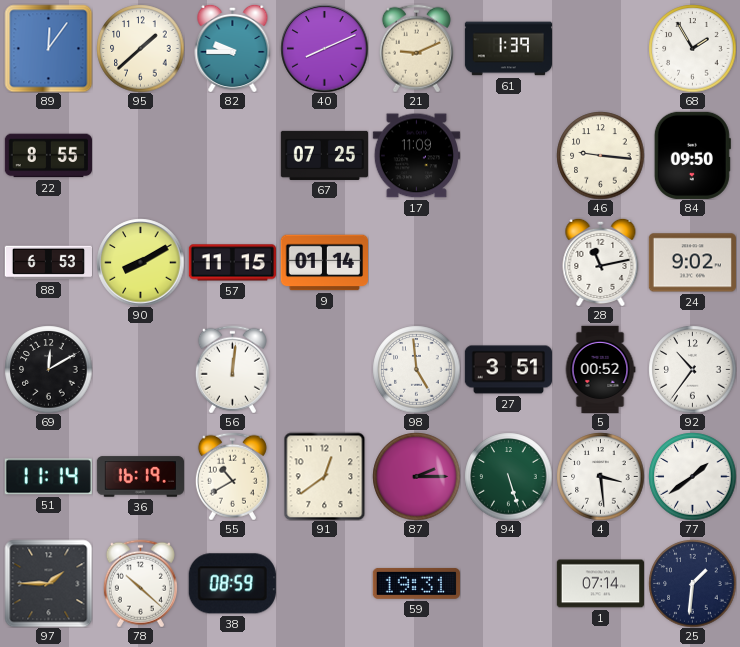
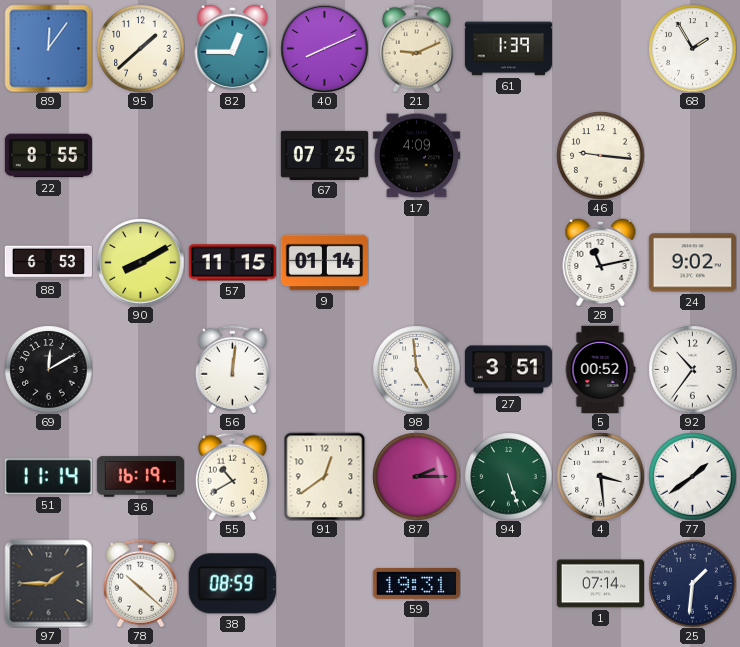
82: 9:45 -> 12:45
17: 11:09 -> 4:09
84: 09:50 -> none
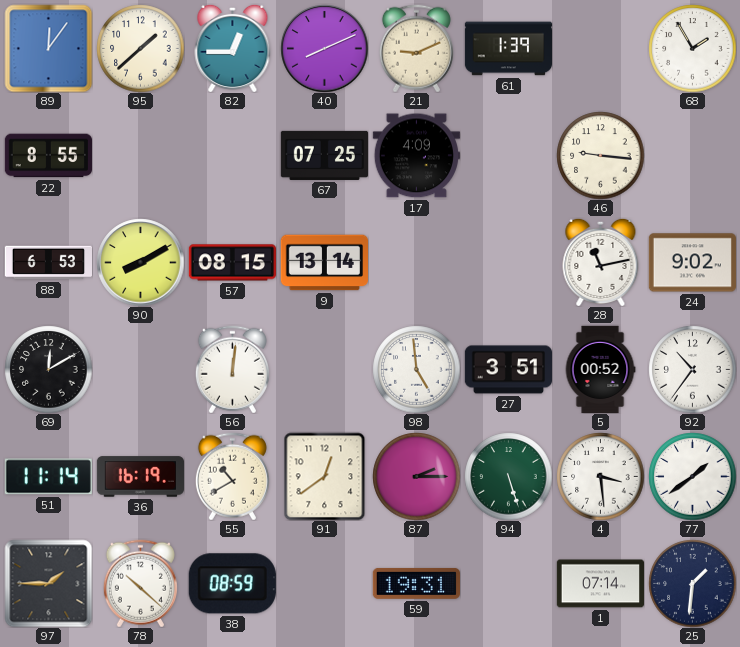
57: 11:15 -> 08:15
9: 01:14 -> 13:14
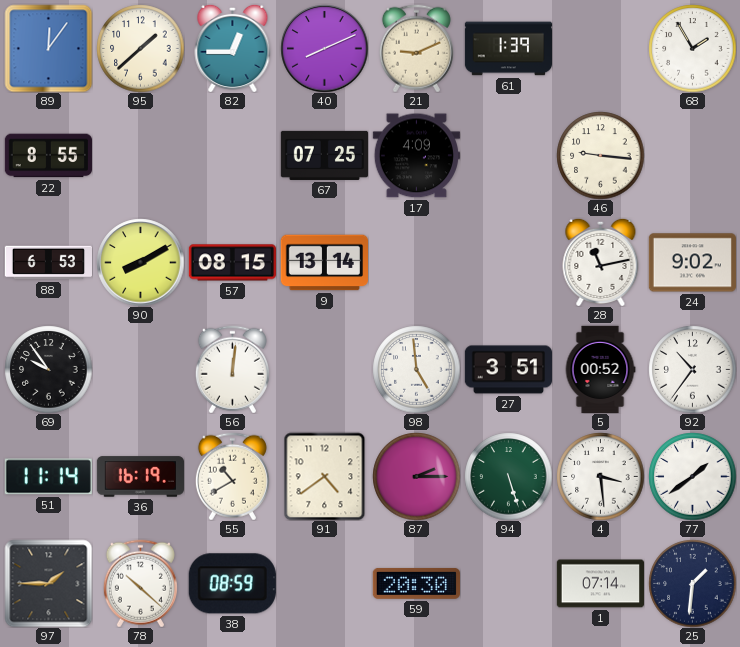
69: 12:10 -> 9:54
91: 12:39 -> 4:39
59: 19:31 -> 20:30
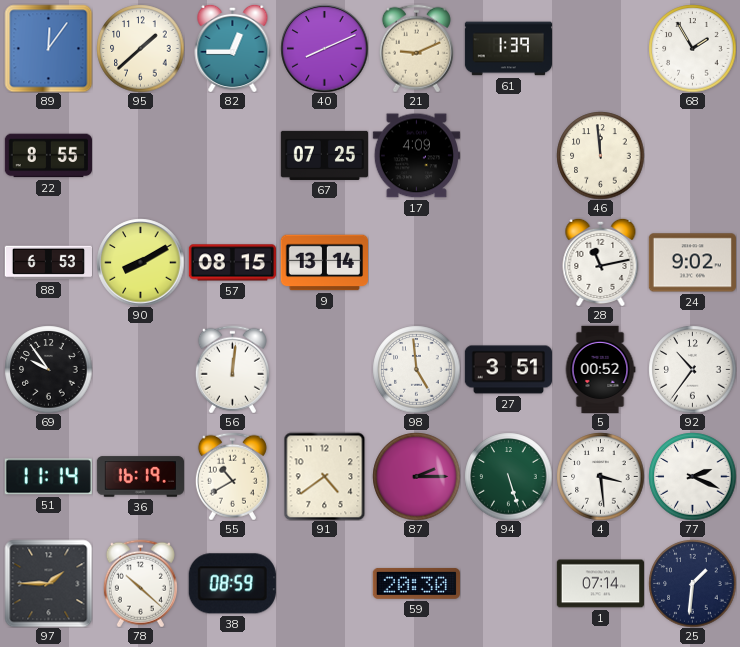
46: 9:16 -> 11:59
77: 1:39 -> 2:19
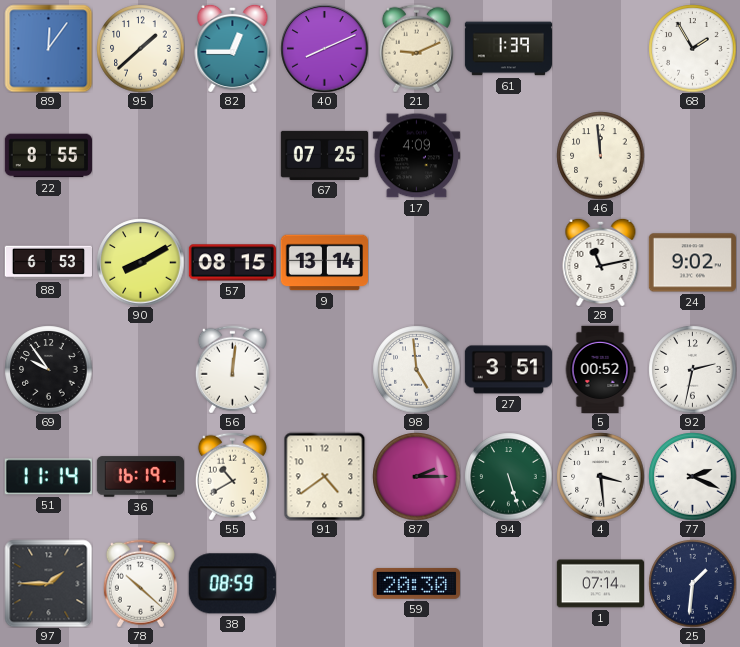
92: 10:36 -> 2:32
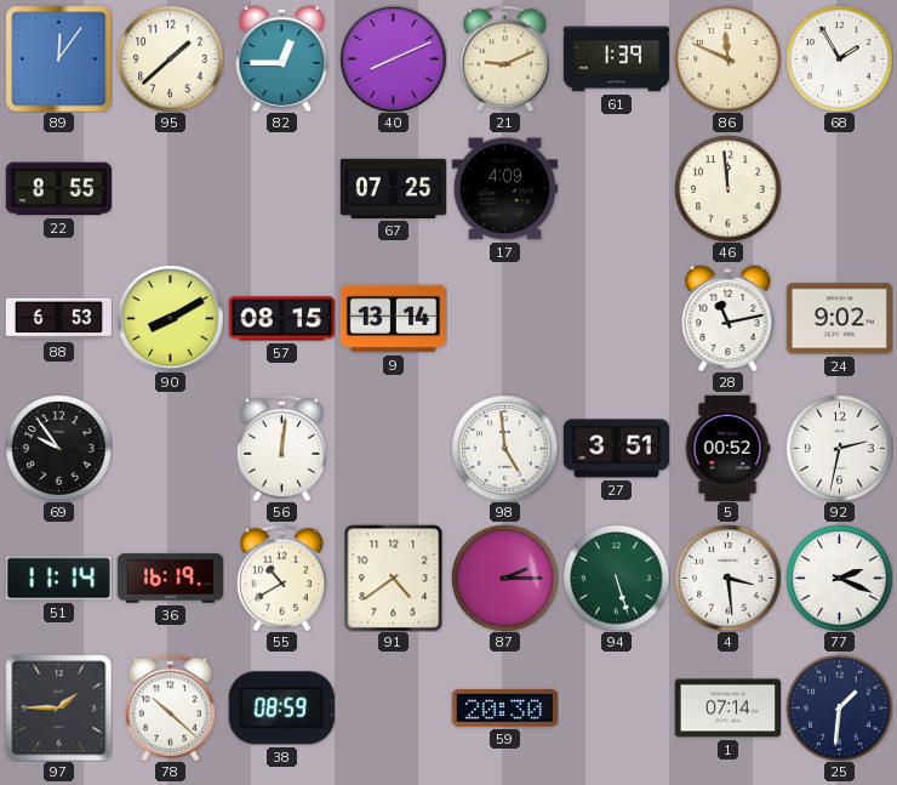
86: none -> 11:49
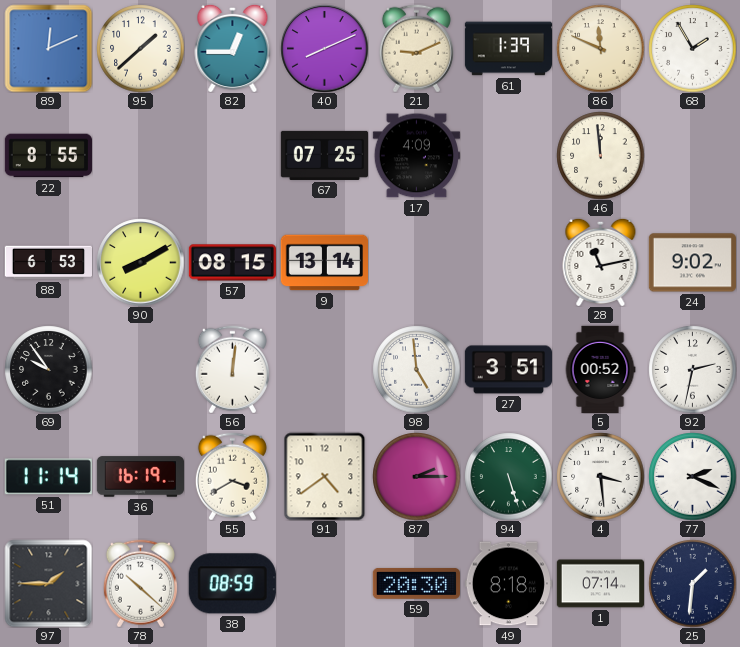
89: 12:06 -> 12:11
55: 10:40 -> 3:40
49: none -> 8:18
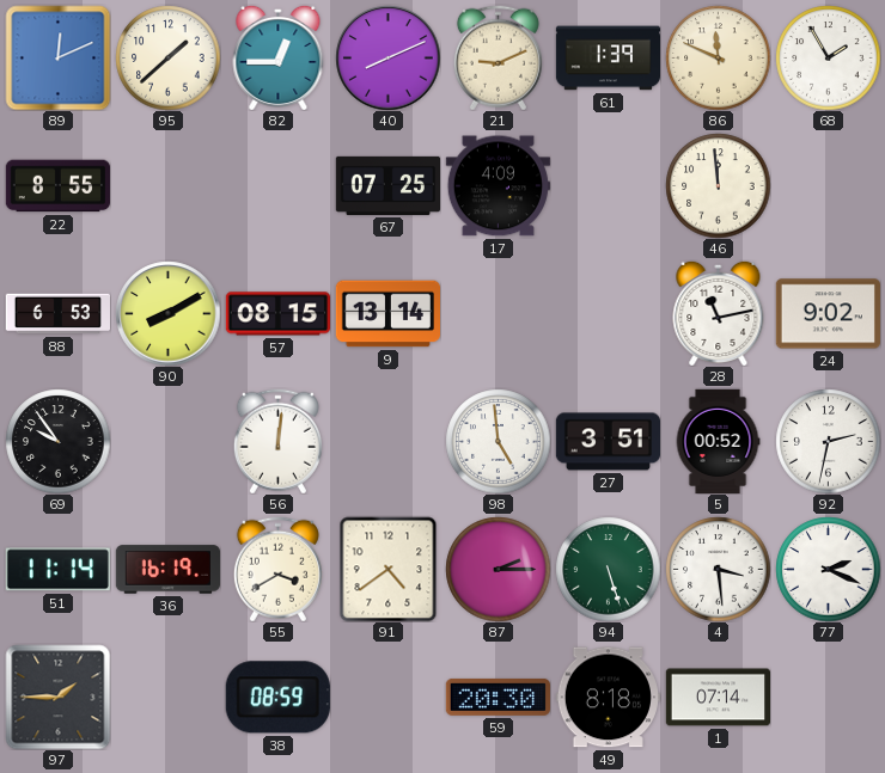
78: 10:22 -> none
25: 1:31 -> none
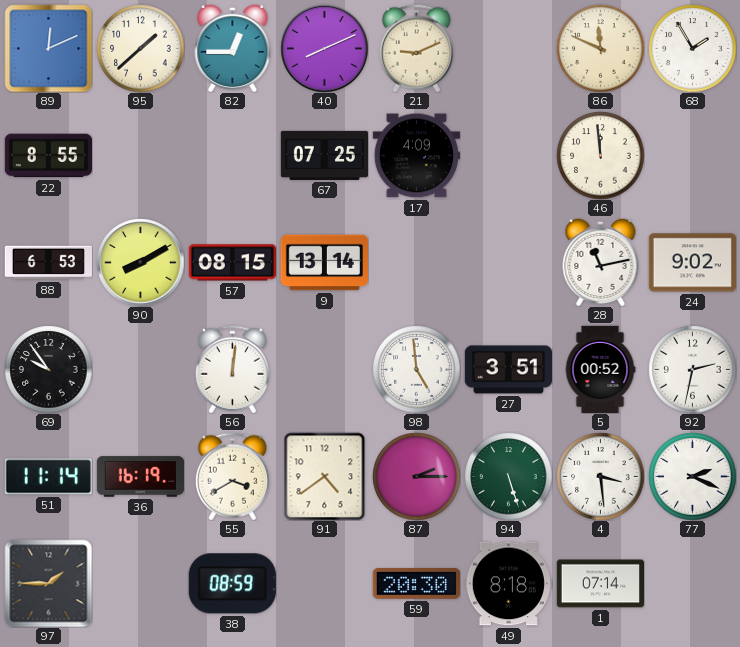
61: 1:39 -> none
